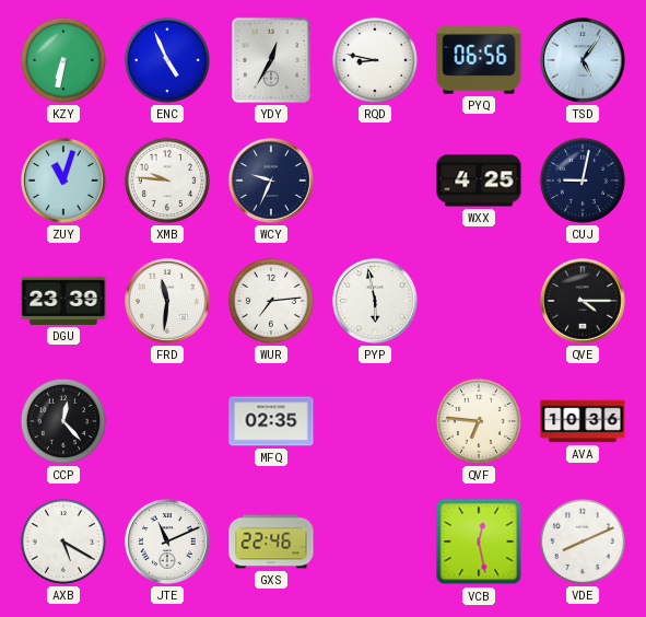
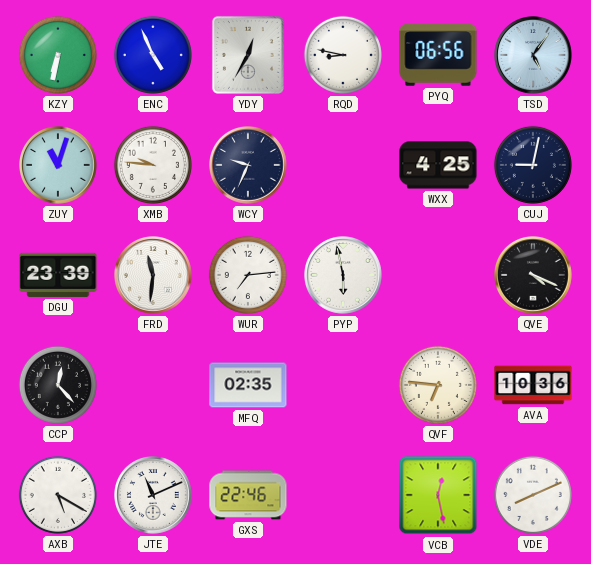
QVE: 4:15 -> 4:19
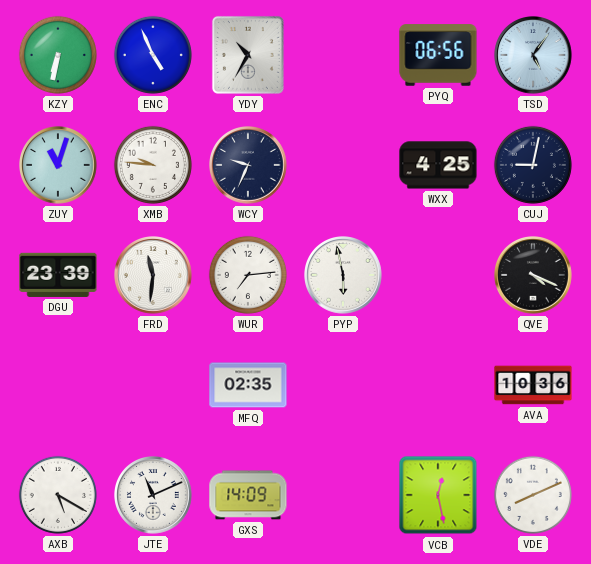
YDY: 12:35 -> 10:35
RQD: 8:47 -> none
CCP: 12:23 -> none
QVF: 6:46 -> none
GXS: 22:46 -> 14:09
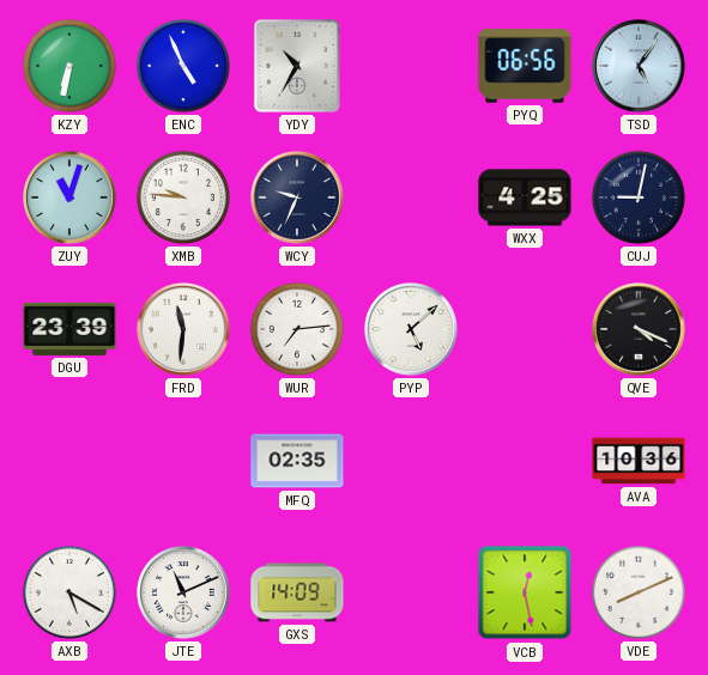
PYP: 5:58 -> 5:08
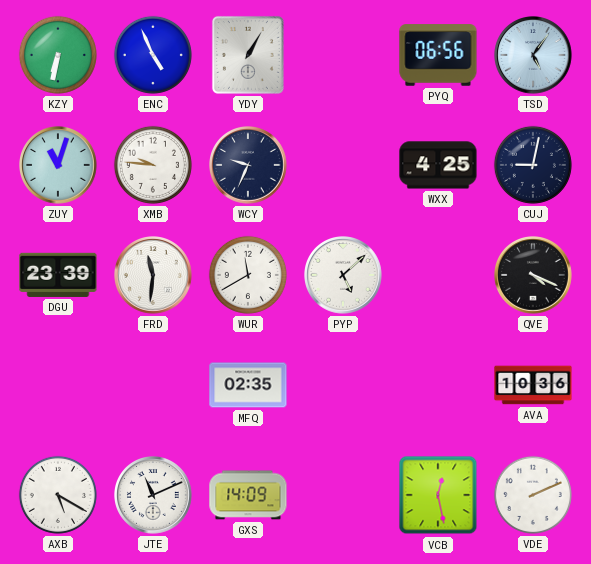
YDY: 10:35 -> 1:05
WUR: 7:14 -> 11:40
VDE: 8:11 -> 2:11
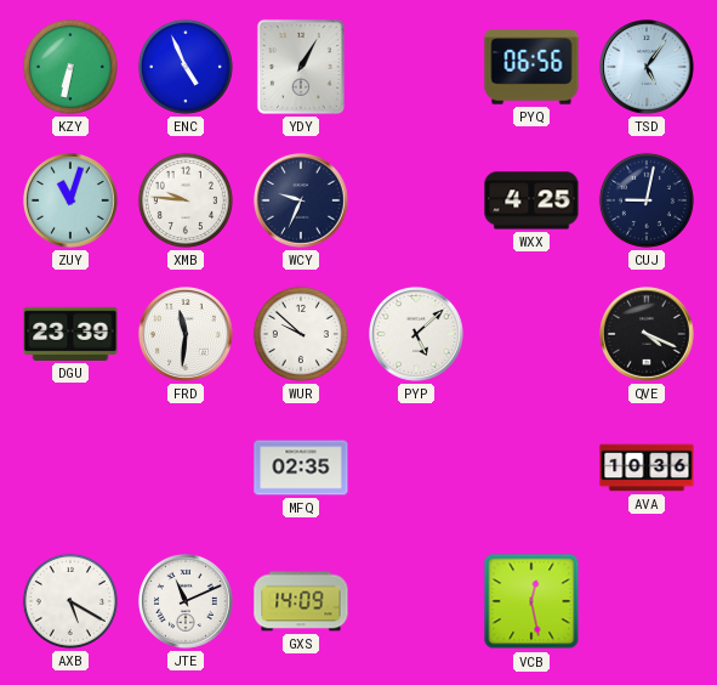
WUR: 11:40 -> 9:52
VDE: 2:11 -> none
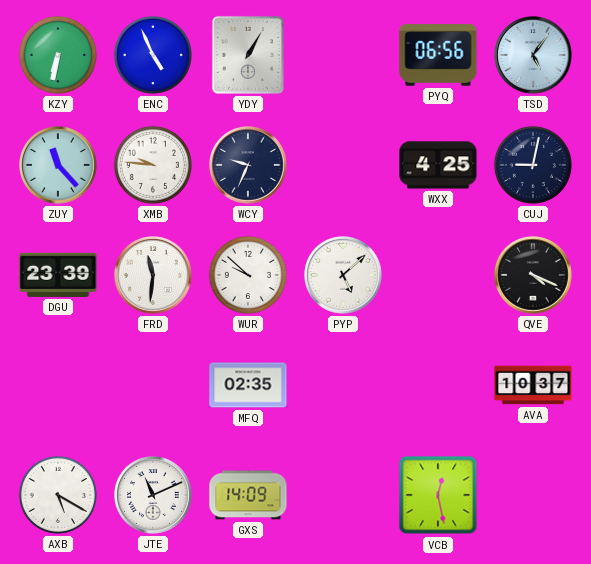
ZUY: 11:03 -> 11:23
AVA: 10:36 -> 10:37
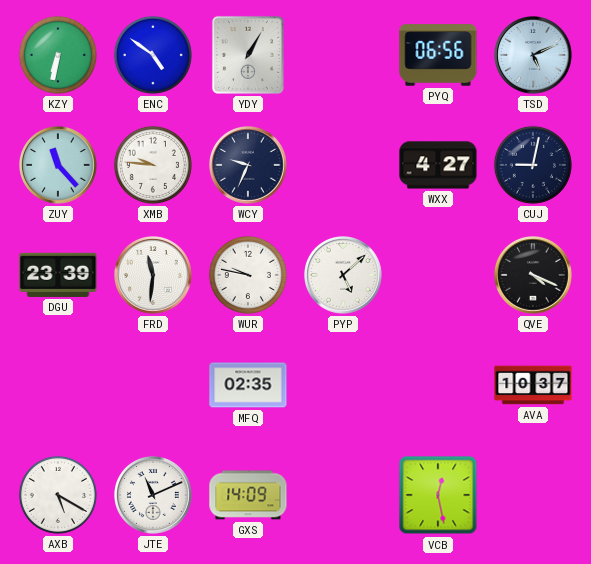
ENC: 4:56 -> 4:51
TSD: 5:06 -> 5:11
WXX: 4:25 -> 4:27
WUR: 9:52 -> 9:47
